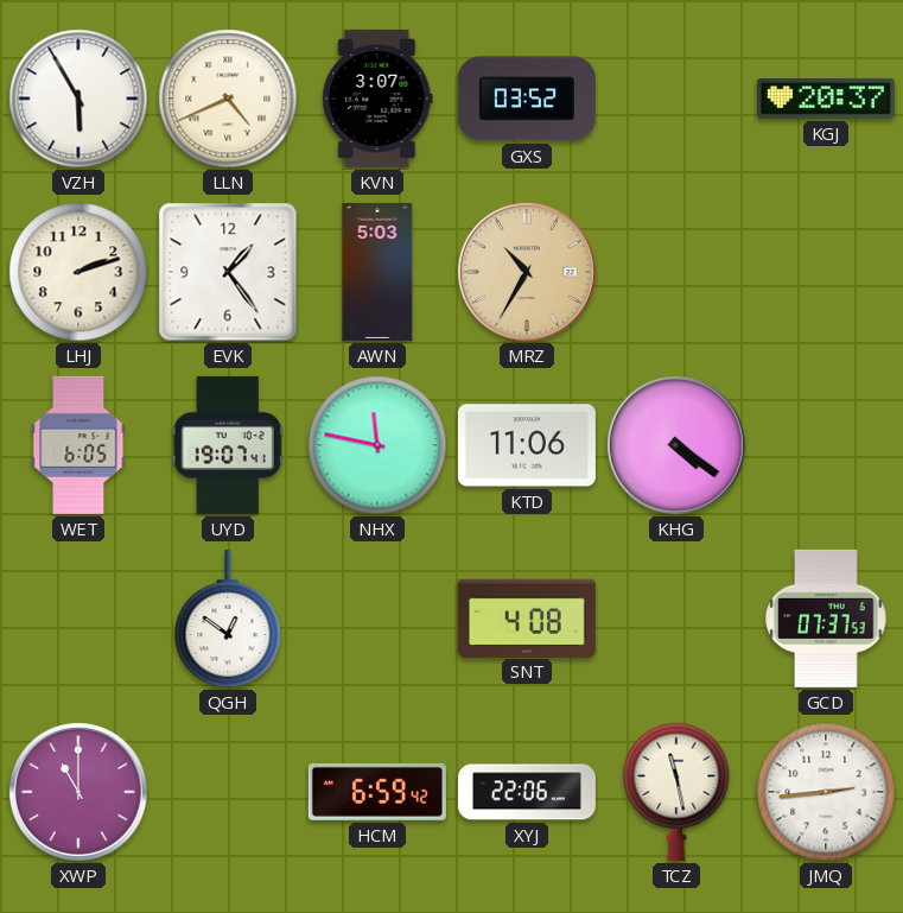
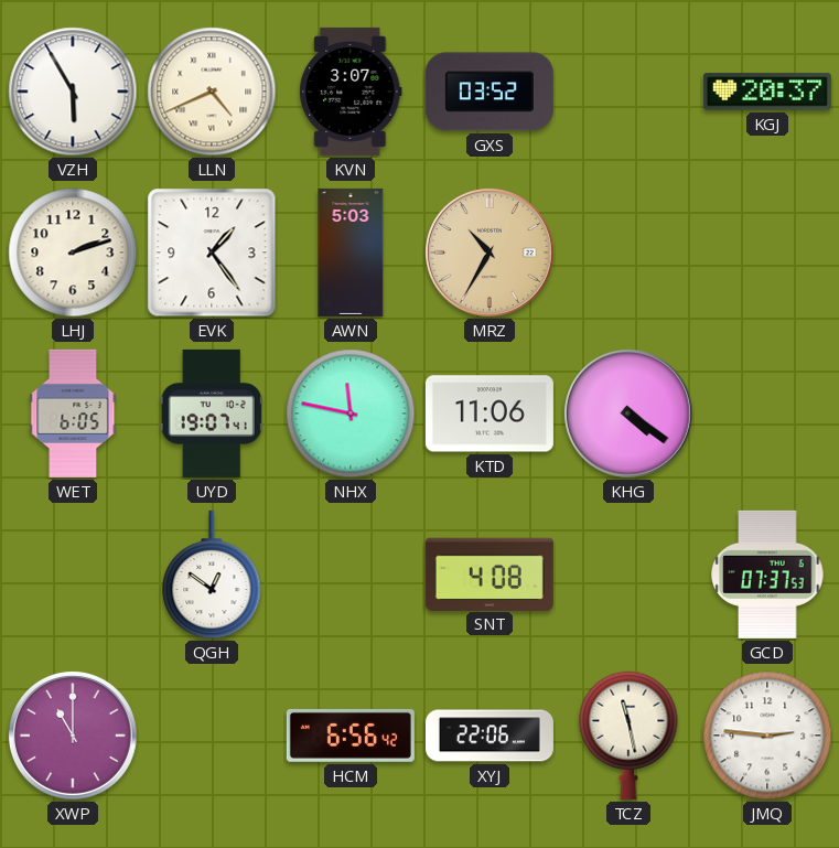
HCM: 6:59 -> 6:56
JMQ: 2:44 -> 2:46
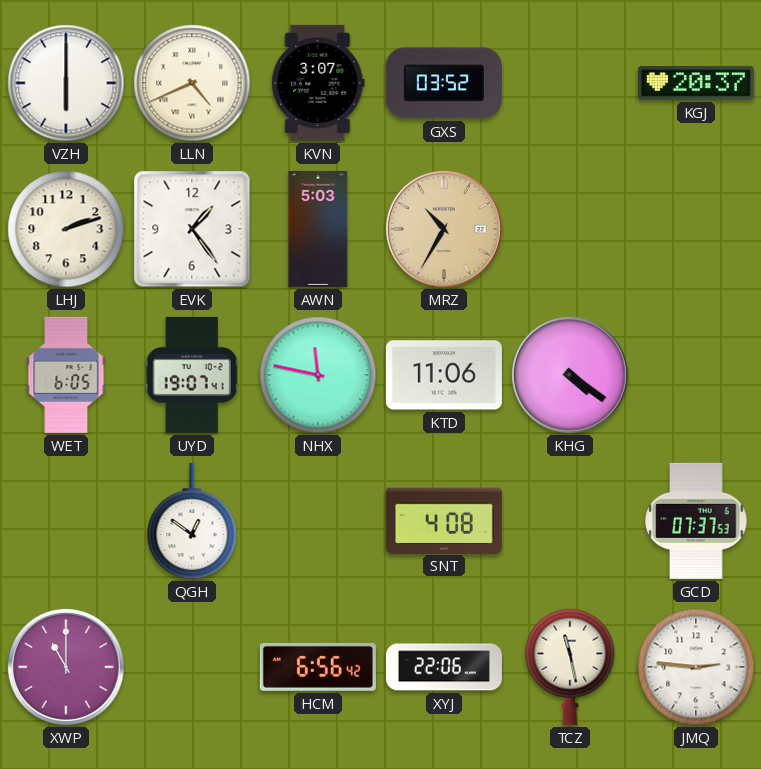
VZH: 5:55 -> 6:00
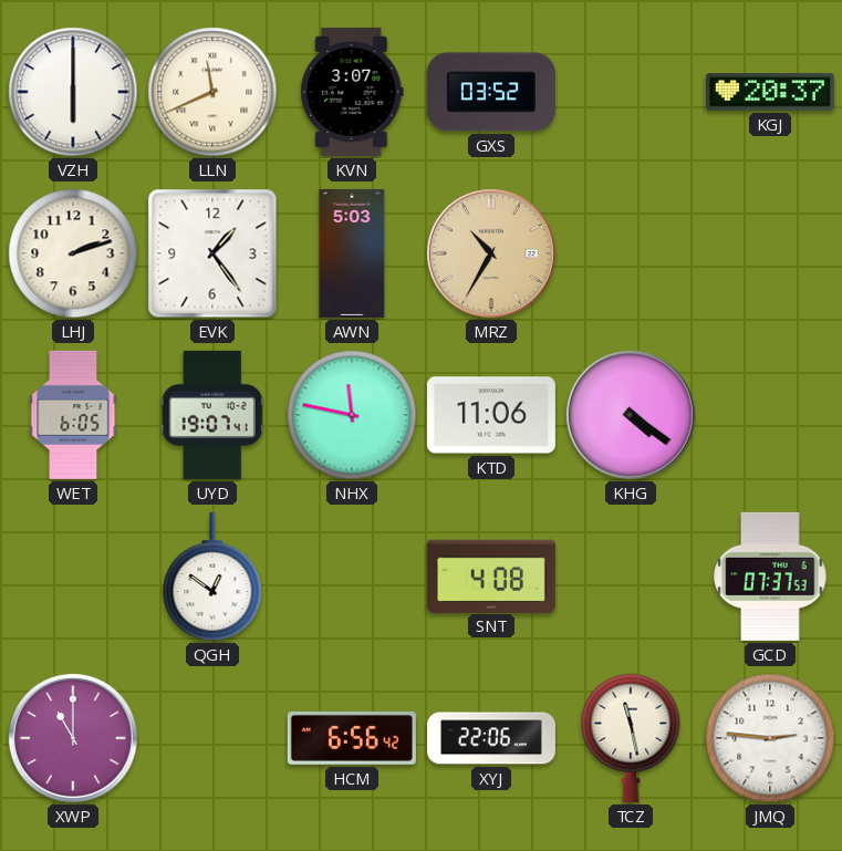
LLN: 4:41 -> 11:41
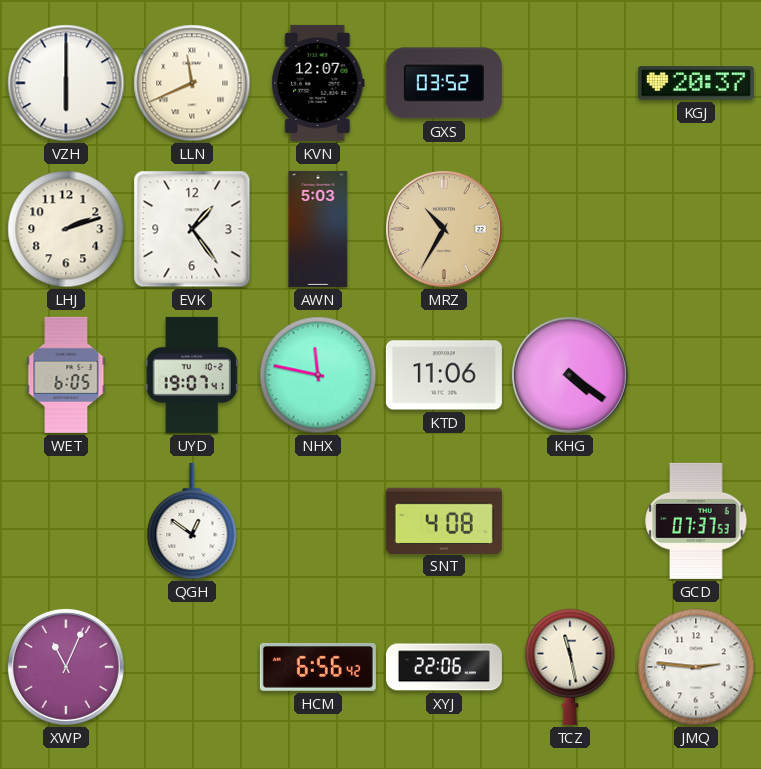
KVN: 3:07 -> 12:07
XWP: 11:00 -> 11:04
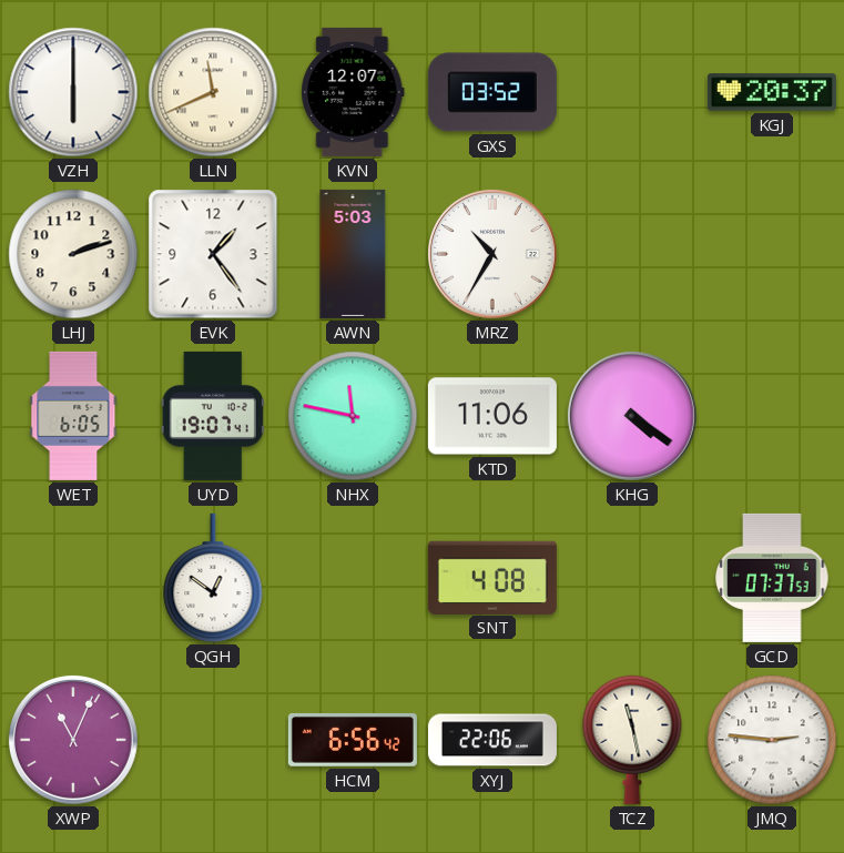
MRZ dial: champagne -> white
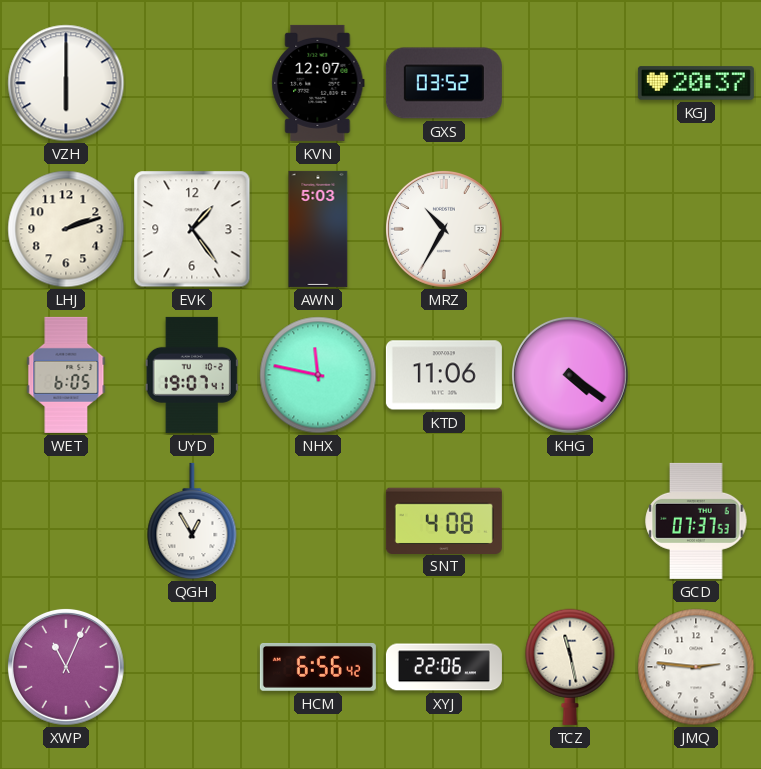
LLN: 11:41 -> none
QGH: 12:51 -> 12:55
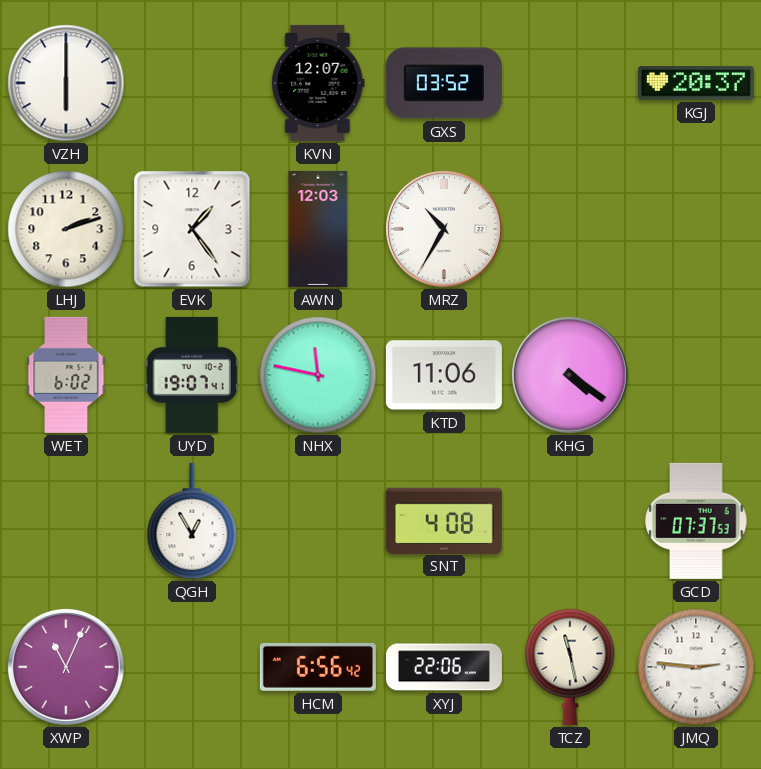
AWN: 5:03 -> 12:03
WET: 6:05 -> 6:02
